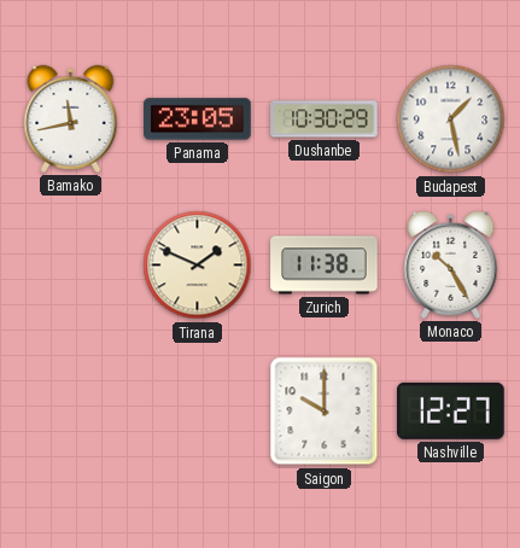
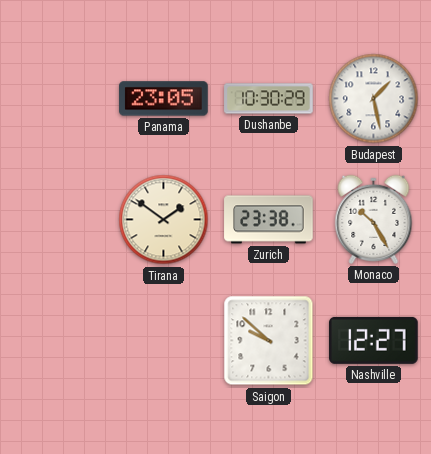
Bamako: 11:43 -> none
Tirana: 1:49 -> 1:51
Zurich: 11:38 -> 23:38
Saigon: 10:00 -> 9:52
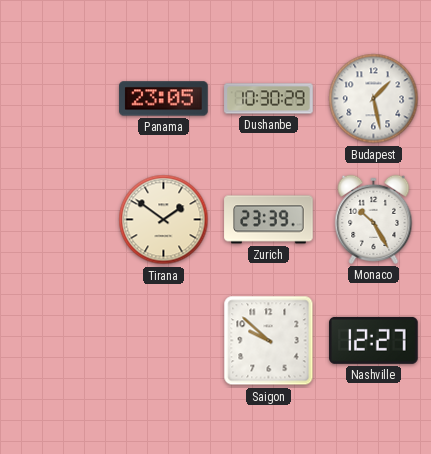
Zurich: 23:38 -> 23:39
